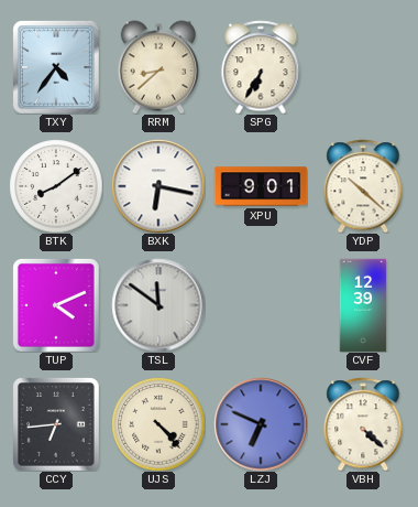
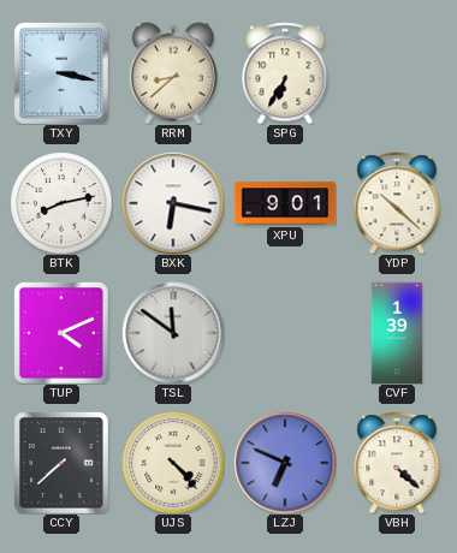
TXY: 4:36 -> 3:17
BTK: 8:09 -> 8:13
CVF: 12:39 -> 1:39
CCY: 6:44 -> 7:38
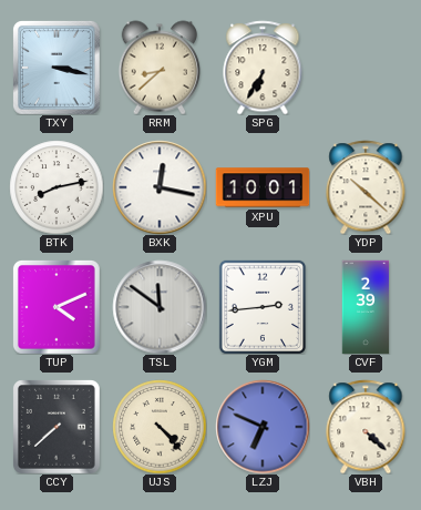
BXK: 6:17 -> 12:17
XPU: 9:01 -> 10:01
YGM: none -> 2:44
CVF: 1:39 -> 2:39
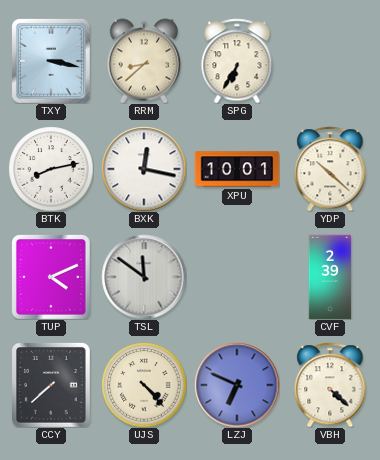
YGM: 2:44 -> none
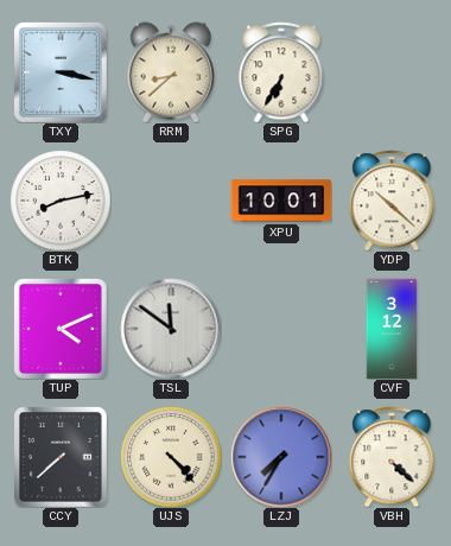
BXK: 12:17 -> none
CVF: 2:39 -> 3:12
LZJ: 6:49 -> 7:35
